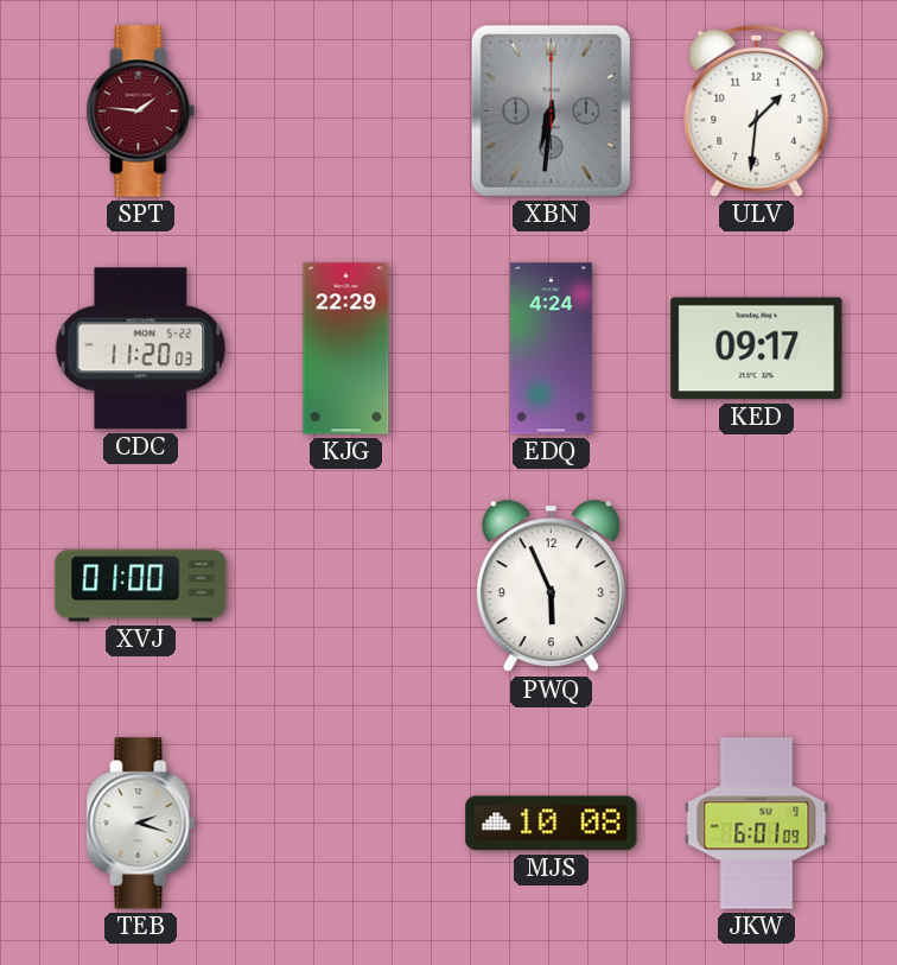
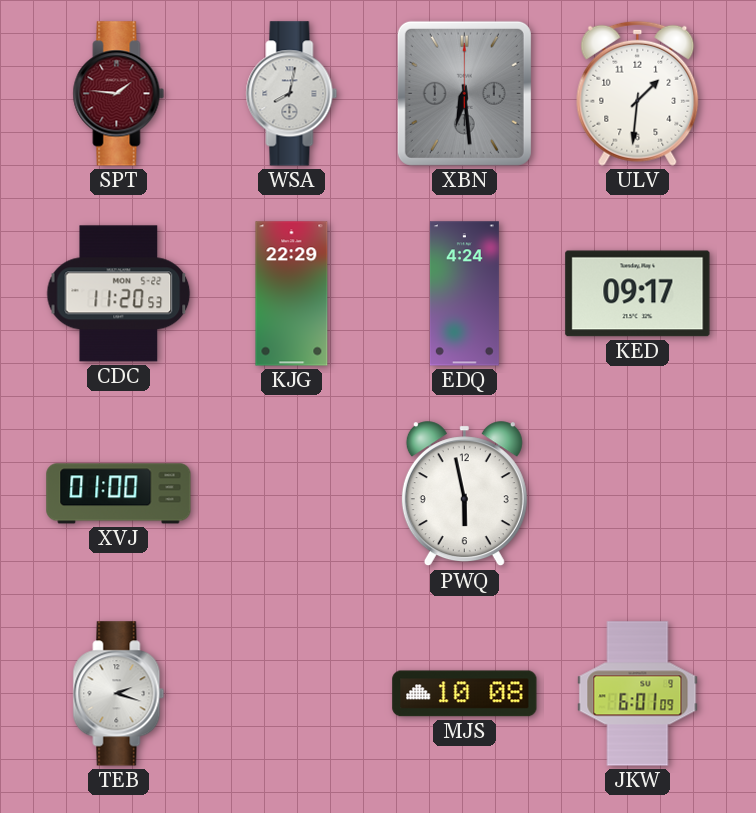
WSA: none -> 8:02
XBN: 6:31 -> 6:29
CDC: 11:20:03 -> 11:20:53
PWQ: 5:56 -> 5:58
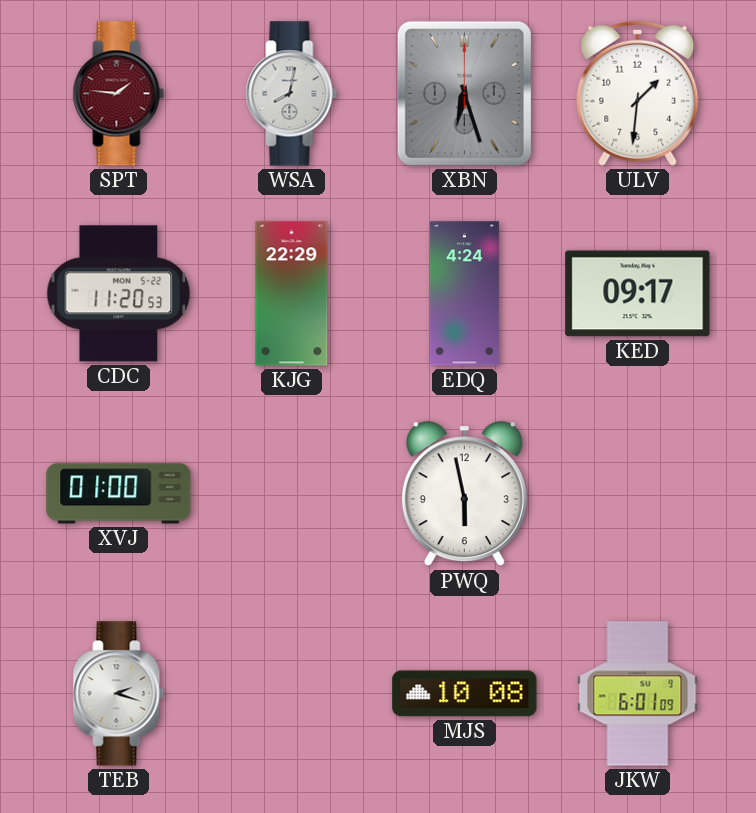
XBN: 6:29 -> 6:27
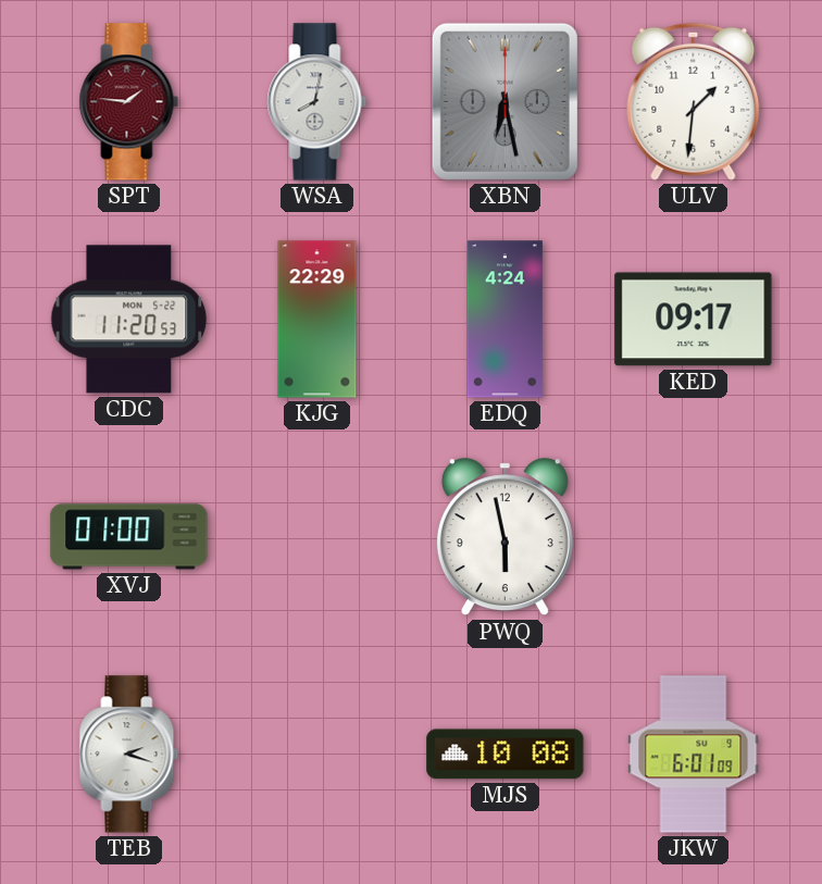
XBN: 6:27 -> 6:28
